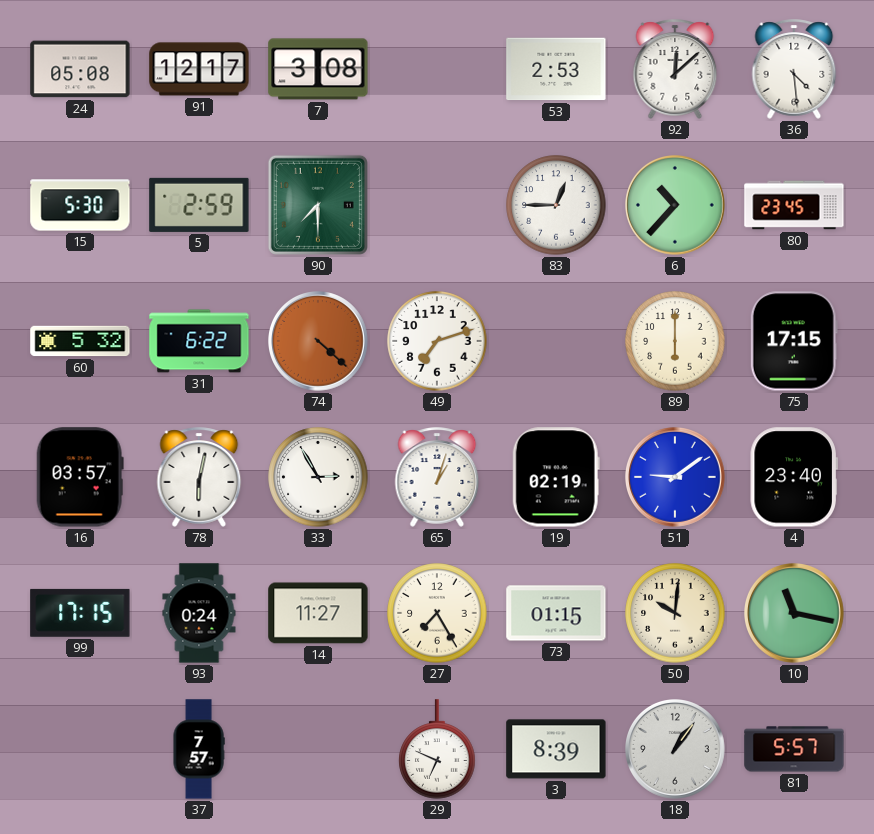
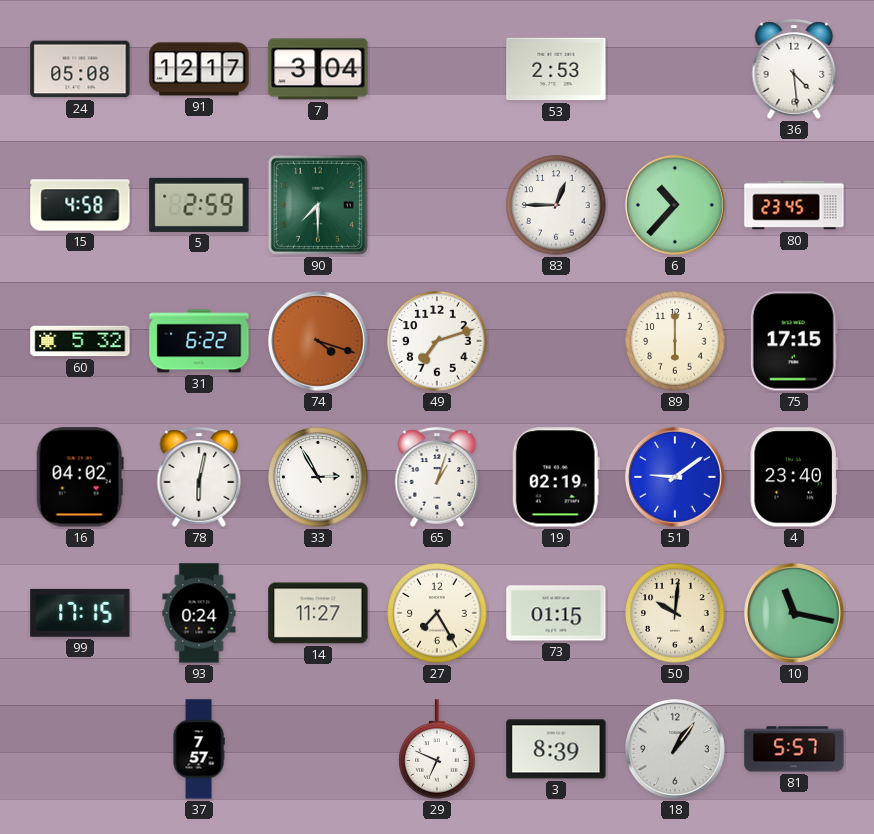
7: 3:08 -> 3:04
92: 12:08 -> none
15: 5:30 -> 4:58
74: 4:22 -> 4:18
16: 03:57 -> 04:02
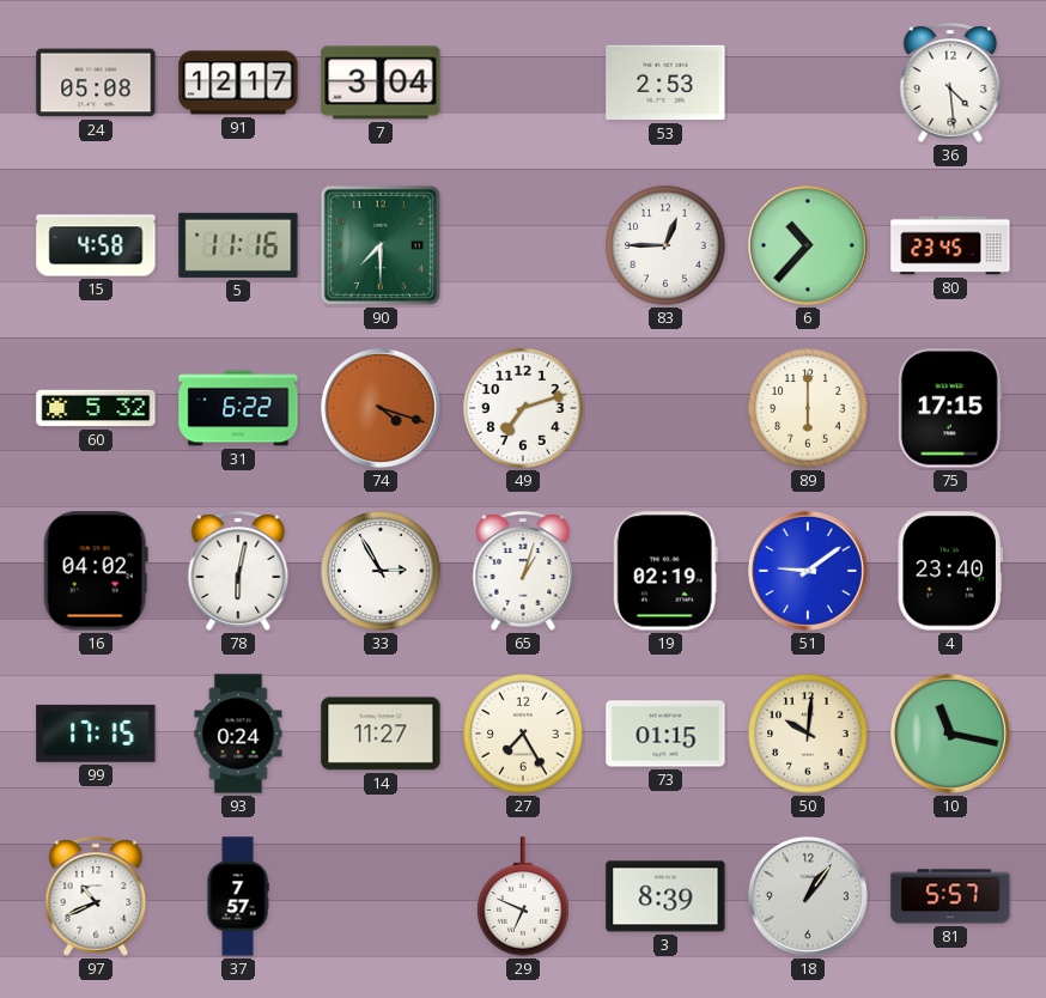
5: 2:59 -> 11:16
97: none -> 10:41
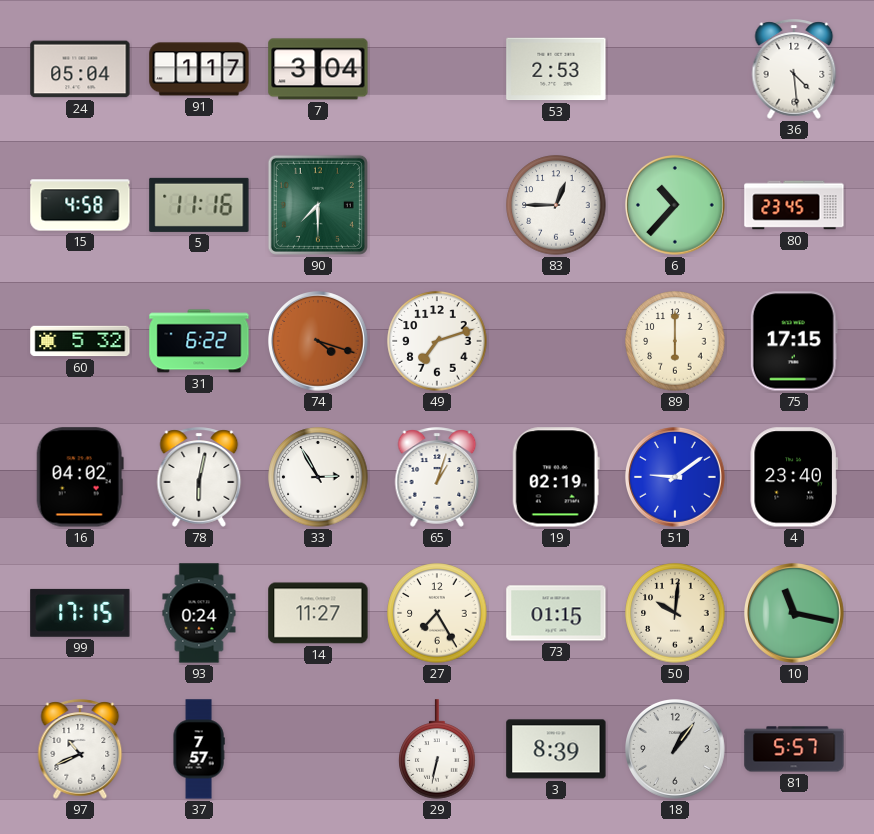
24: 05:08 -> 05:04
91: 12:17 -> 1:17
29: 6:49 -> 6:32
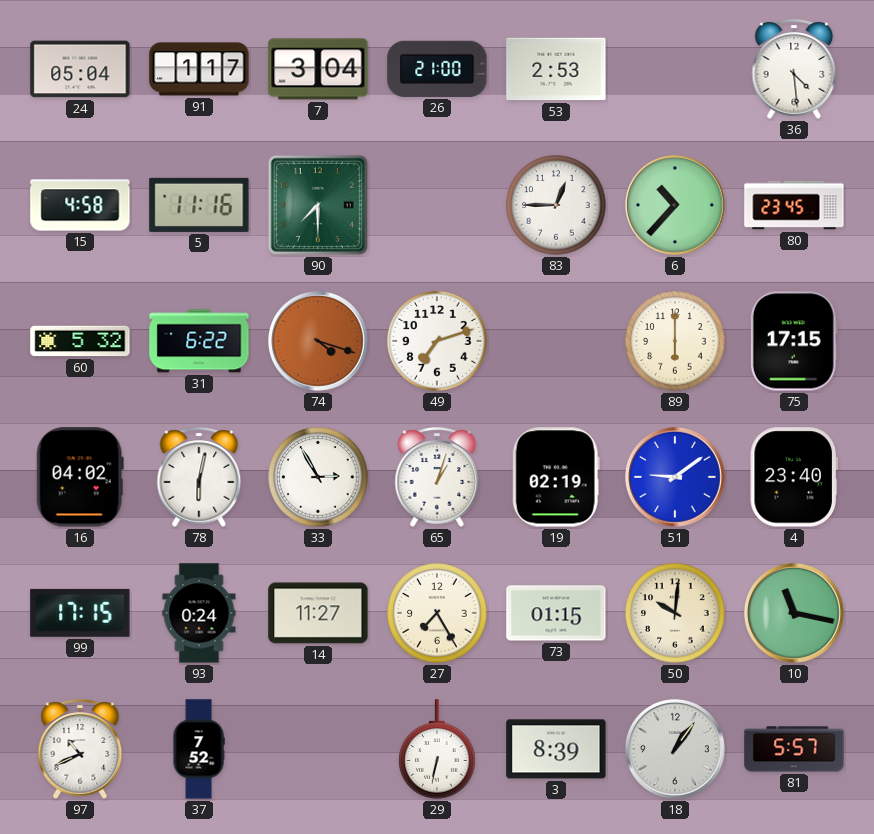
26: none -> 21:00
37: 7:57 -> 7:52
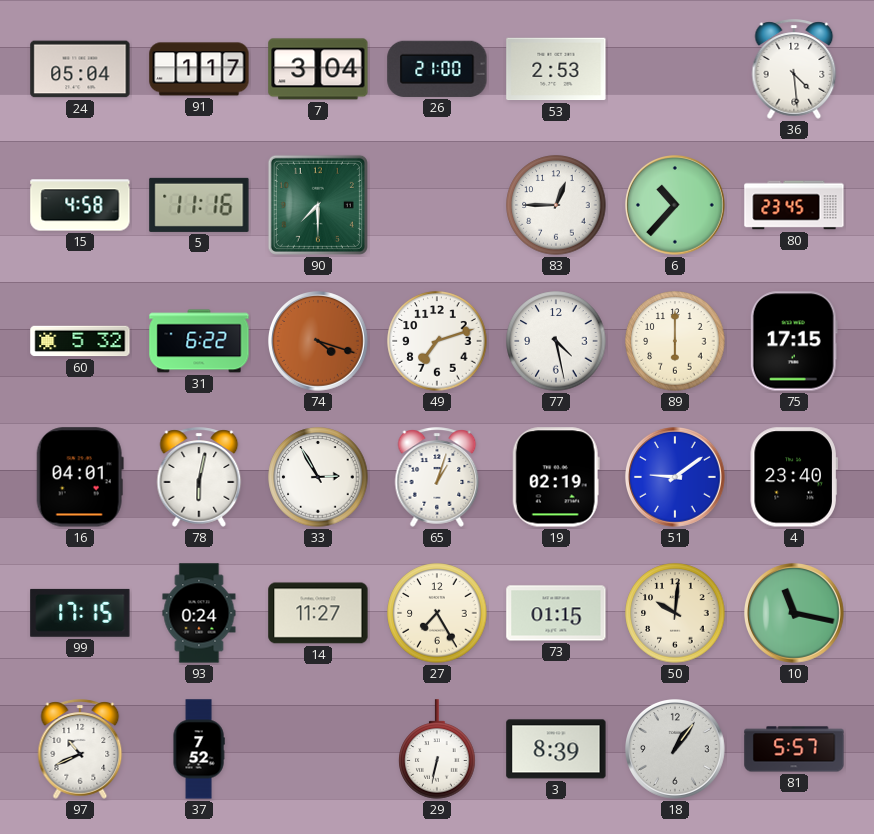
77: none -> 4:28
16: 04:02 -> 04:01
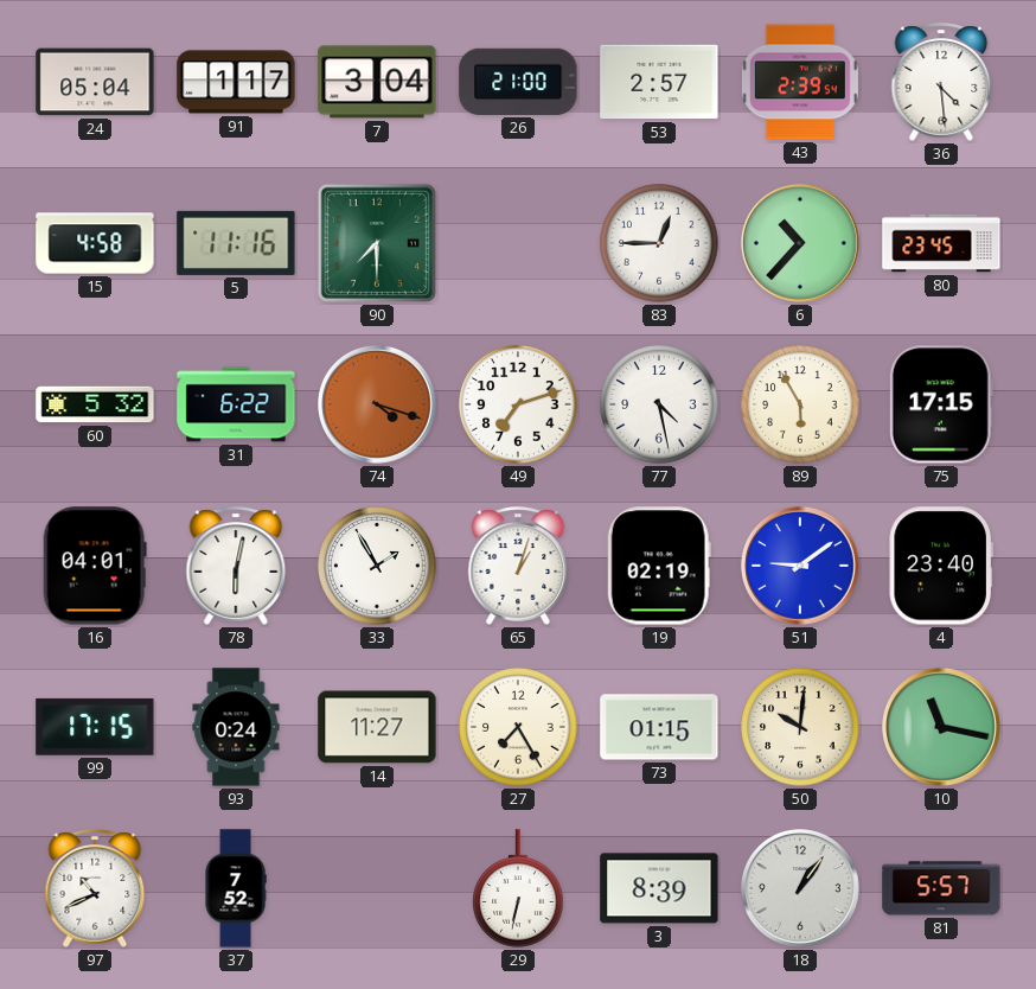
53: 2:53 -> 2:57
43: none -> 2:39
89: 6:00 -> 5:55
33: 2:55 -> 1:55
